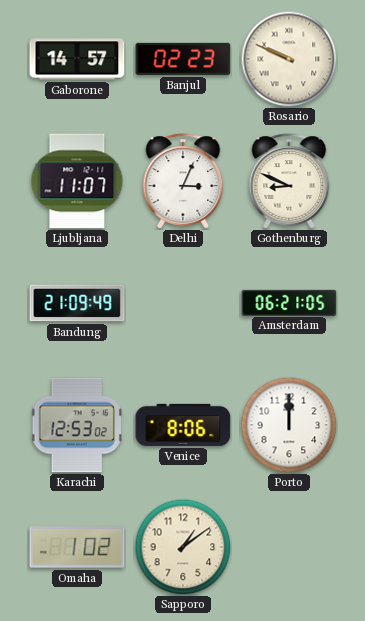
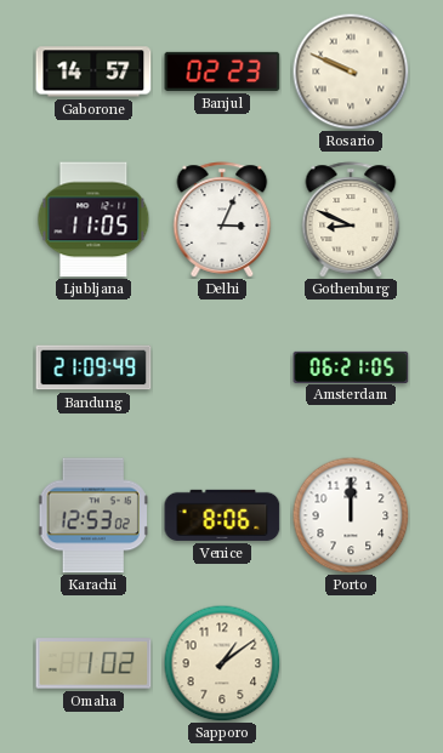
Ljubljana: 11:07 -> 11:05
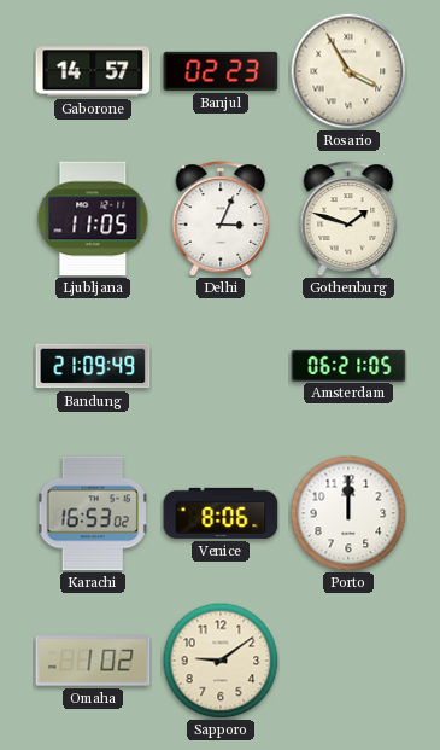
Rosario: 9:49 -> 3:55
Gothenburg: 8:49 -> 1:48
Karachi: 12:53 -> 16:53
Sapporo: 1:09 -> 9:09
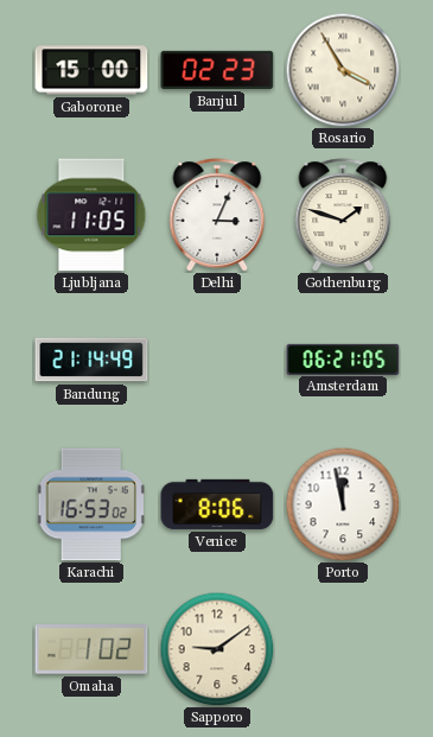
Gaborone: 14:57 -> 15:00
Bandung: 21:09 -> 21:14
Porto: 12:00 -> 11:58
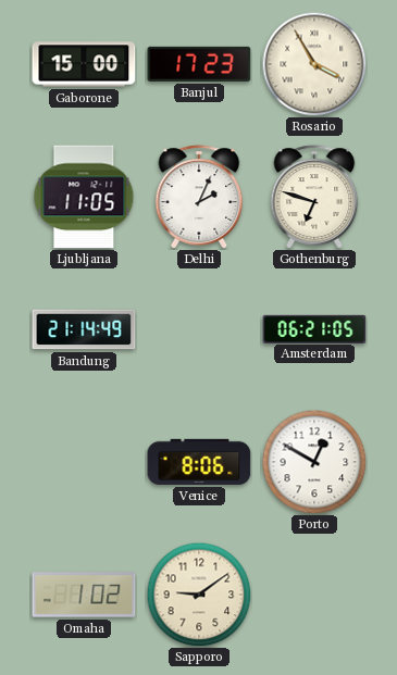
Banjul: 02:23 -> 17:23
Delhi: 3:04 -> 2:04
Gothenburg: 1:48 -> 6:48
Karachi: 16:53 -> none
Porto: 11:58 -> 12:50
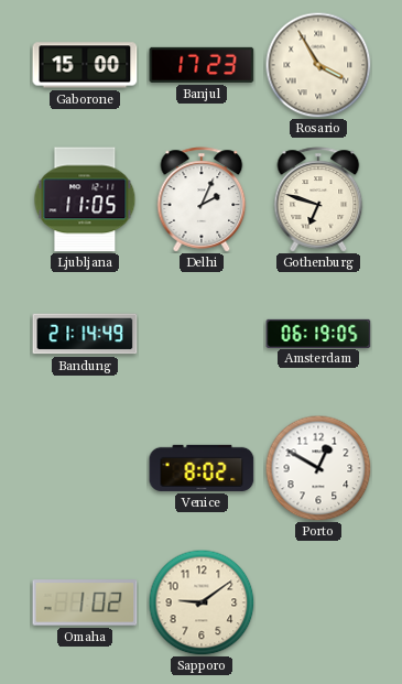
Amsterdam: 06:21 -> 06:19
Venice: 8:06 -> 8:02
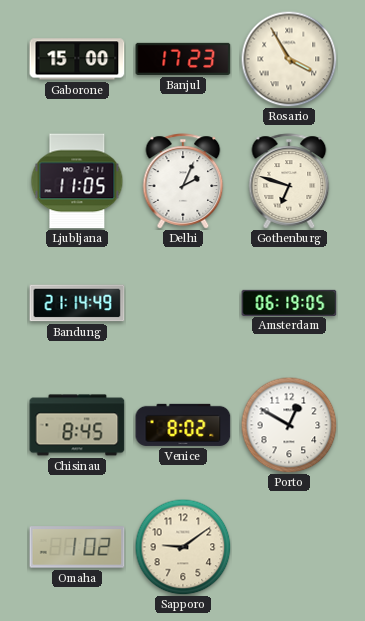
Chisinau: none -> 8:45
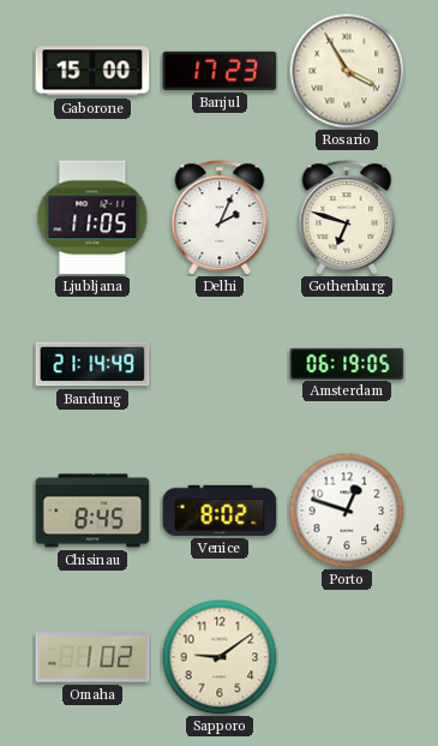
Porto: 12:50 -> 12:48
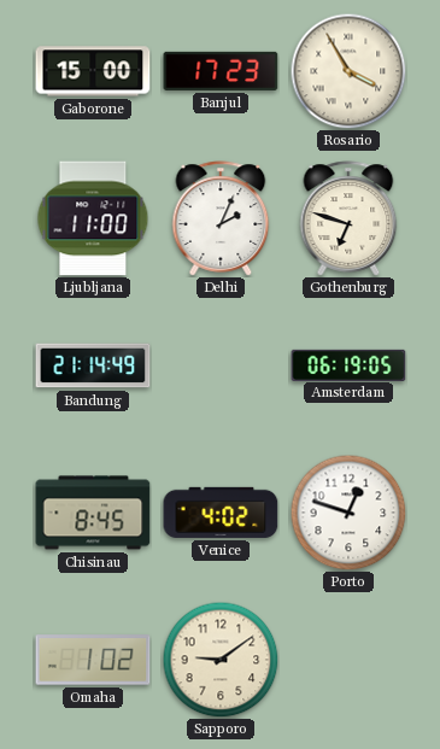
Ljubljana: 11:05 -> 11:00
Venice: 8:02 -> 4:02
